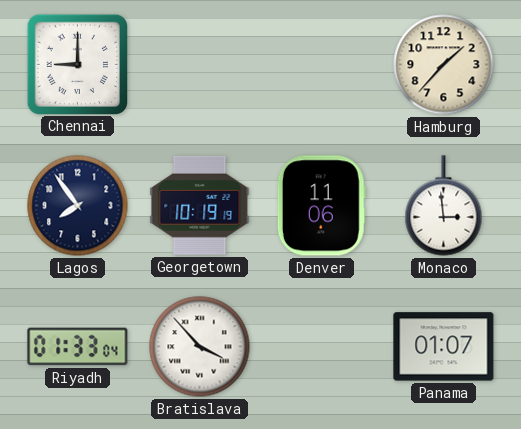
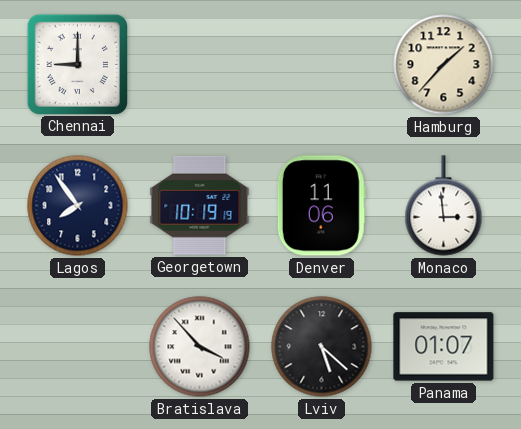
Riyadh: 01:33 -> none
Lviv: none -> 5:22
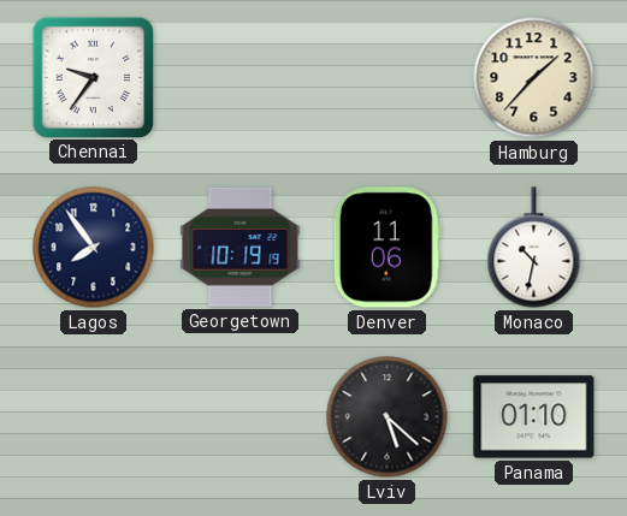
Chennai: 9:00 -> 9:36
Monaco: 2:59 -> 10:32
Bratislava: 3:53 -> none
Panama: 01:07 -> 01:10
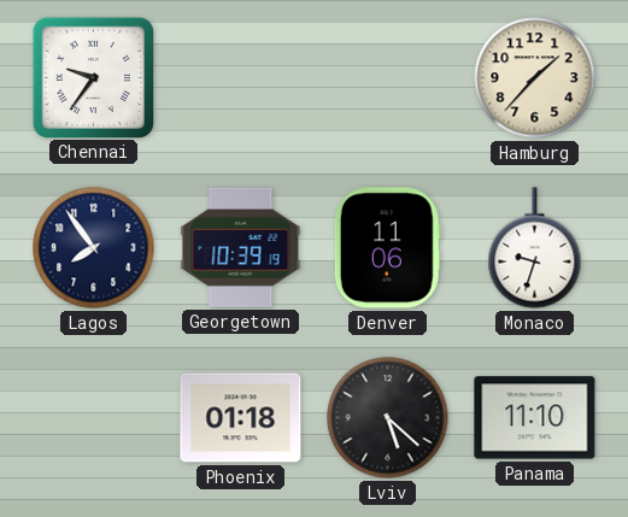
Georgetown: 10:19 -> 10:39
Monaco: 10:32 -> 9:33
Phoenix: none -> 01:18
Panama: 01:10 -> 11:10
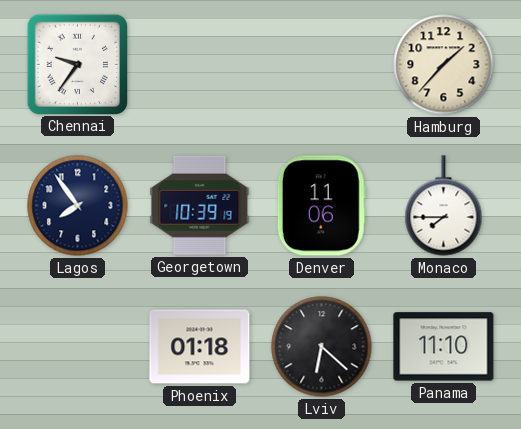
Monaco: 9:33 -> 7:45
Lviv: 5:22 -> 6:22
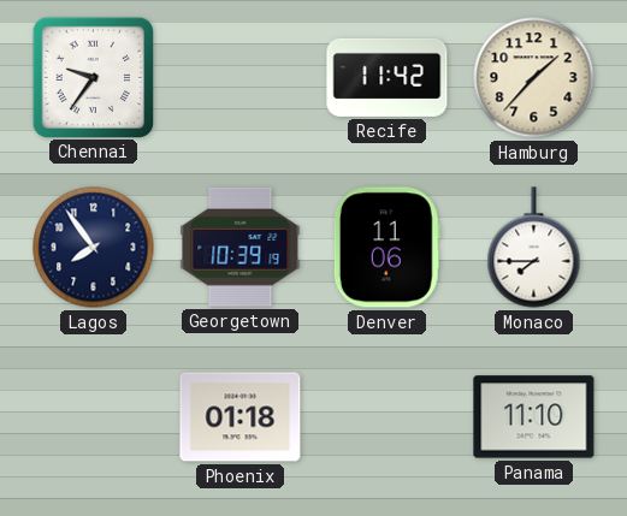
Recife: none -> 11:42
Lviv: 6:22 -> none
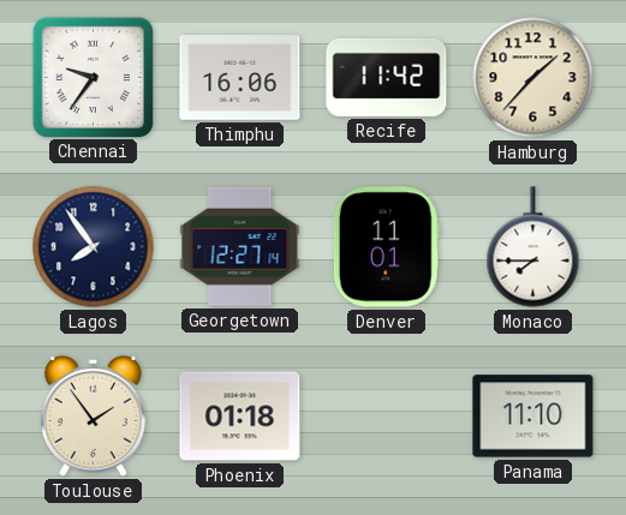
Thimphu: none -> 16:06
Georgetown: 10:39 -> 12:27
Denver: 11:06 -> 11:01
Toulouse: none -> 1:54
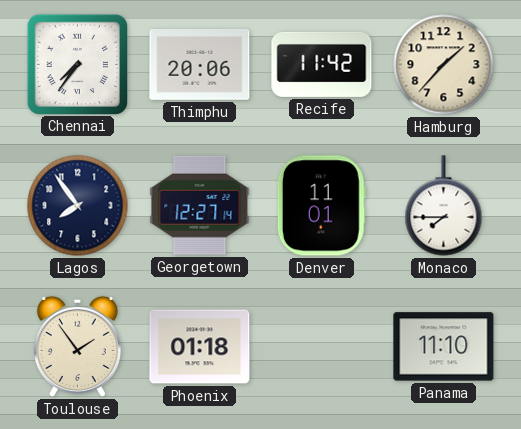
Chennai: 9:36 -> 7:36
Thimphu: 16:06 -> 20:06
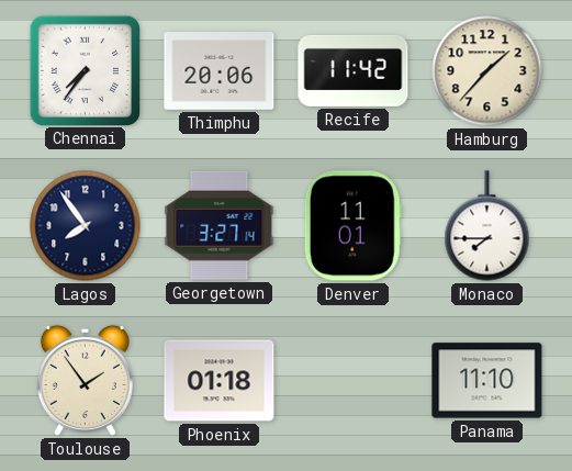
Georgetown: 12:27 -> 3:27
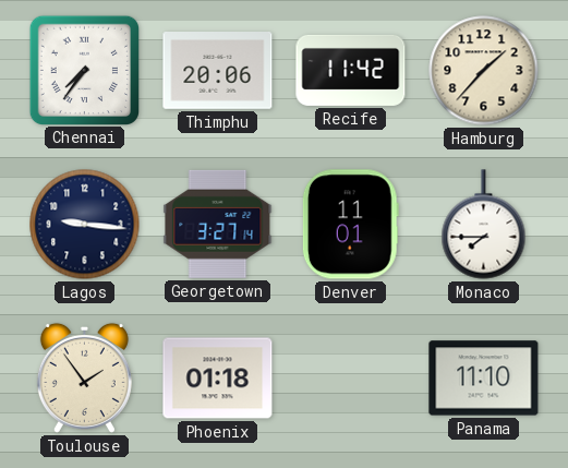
Lagos: 7:54 -> 9:16
